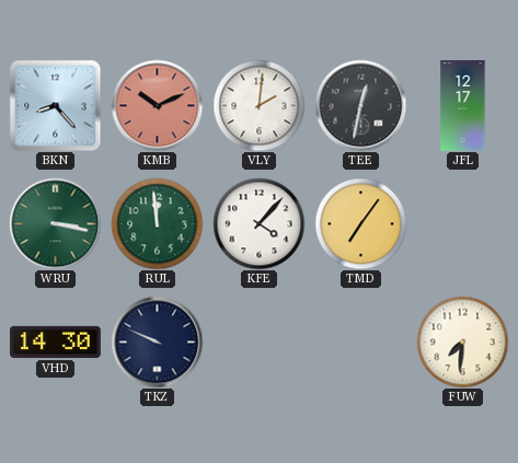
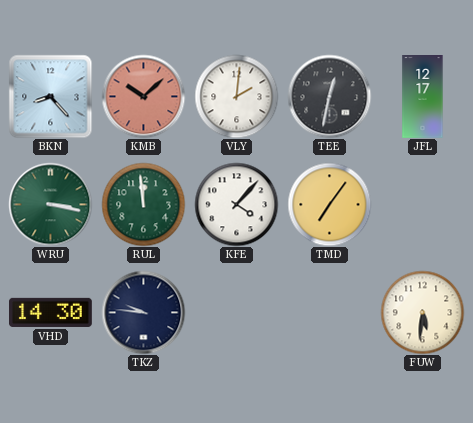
KMB: 10:11 -> 10:08
TKZ: 9:49 -> 9:46
FUW: 7:31 -> 5:31
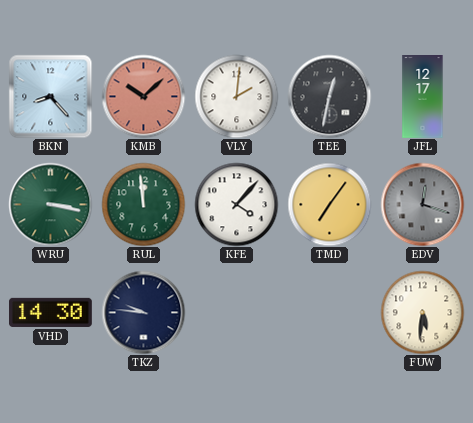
EDV: none -> 12:18
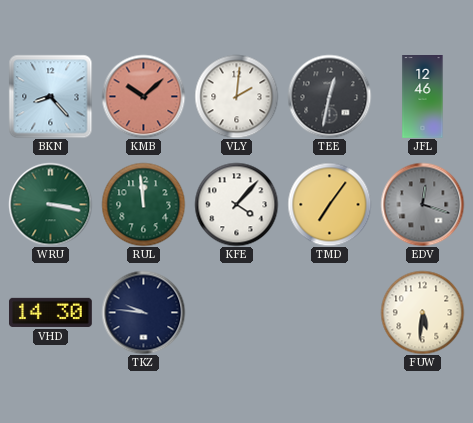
JFL: 12:17 -> 12:46
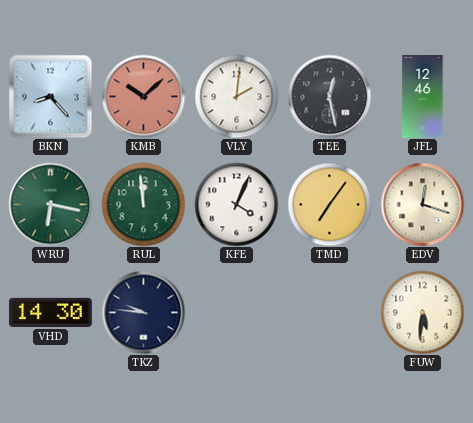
TEE: 12:32 -> 12:28
WRU: 3:17 -> 6:17
KFE: 4:07 -> 4:04
EDV dial: grey -> cream
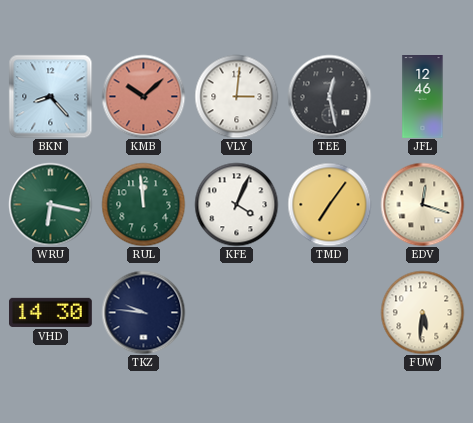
VLY: 2:01 -> 3:01
